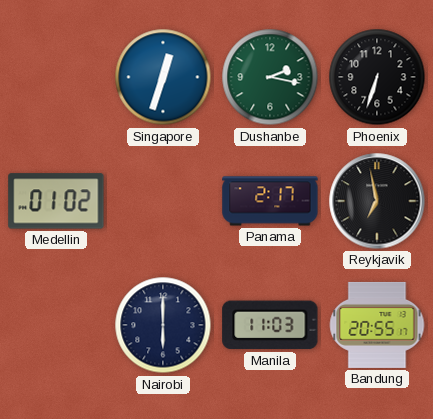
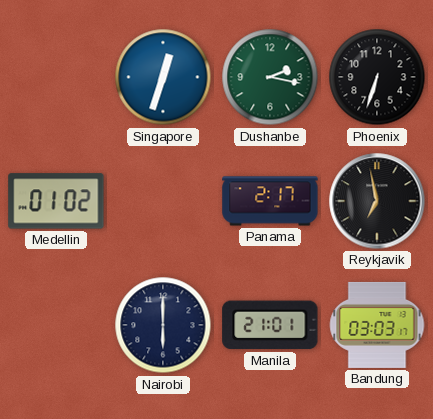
Manila: 11:03 -> 21:01
Bandung: 20:55 -> 03:03
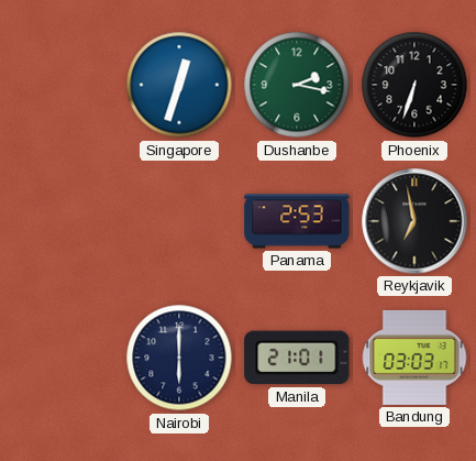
Medellin: 01:02 -> none
Panama: 2:17 -> 2:53
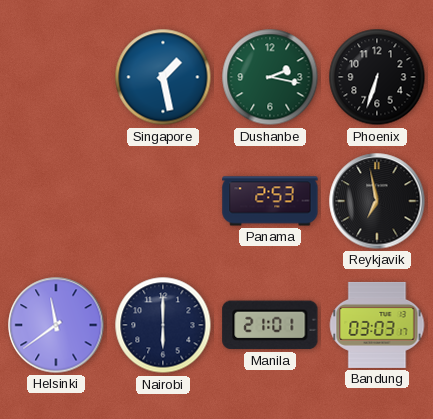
Singapore: 12:33 -> 1:28
Helsinki: none -> 11:39
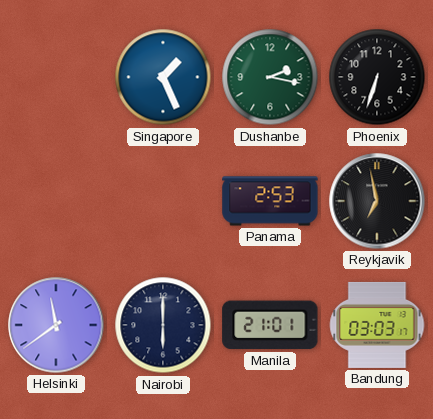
Singapore: 1:28 -> 1:26
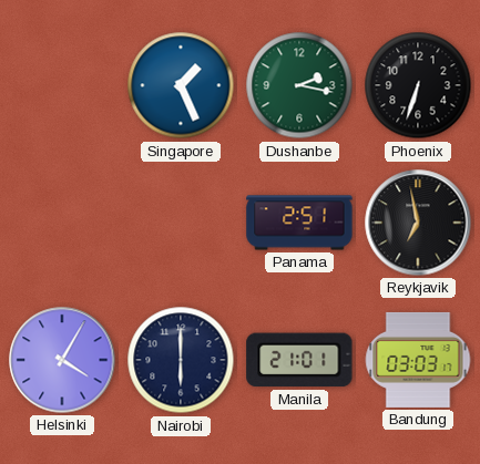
Panama: 2:53 -> 2:51
Helsinki: 11:39 -> 4:05
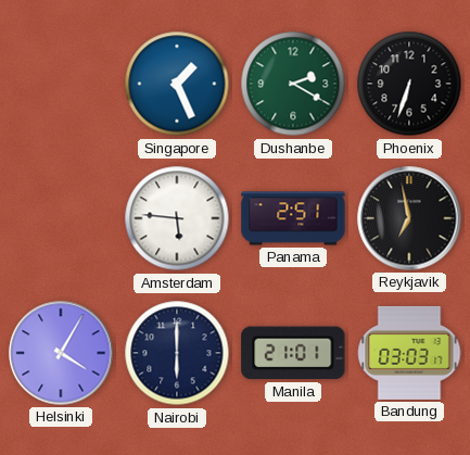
Dushanbe: 2:17 -> 2:20
Amsterdam: none -> 5:46
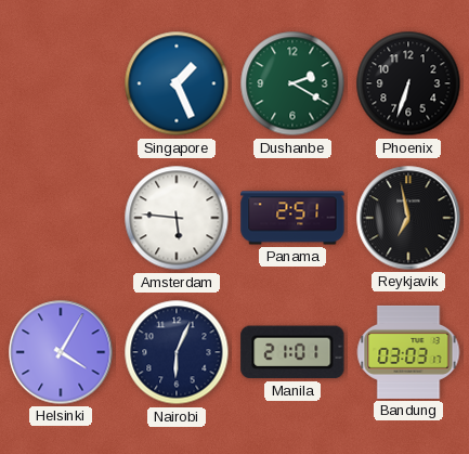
Nairobi: 6:00 -> 6:04
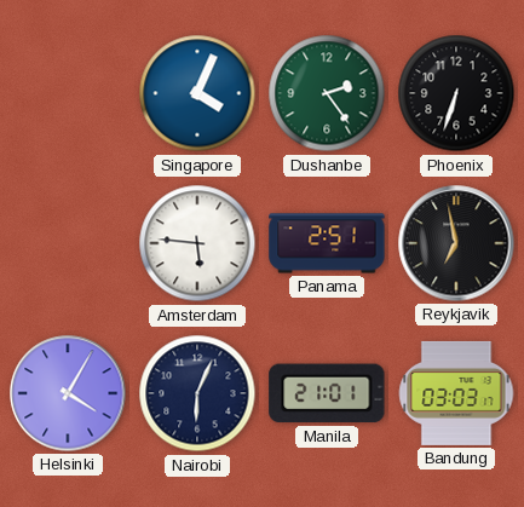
Singapore: 1:26 -> 4:04
Dushanbe: 2:20 -> 2:24
